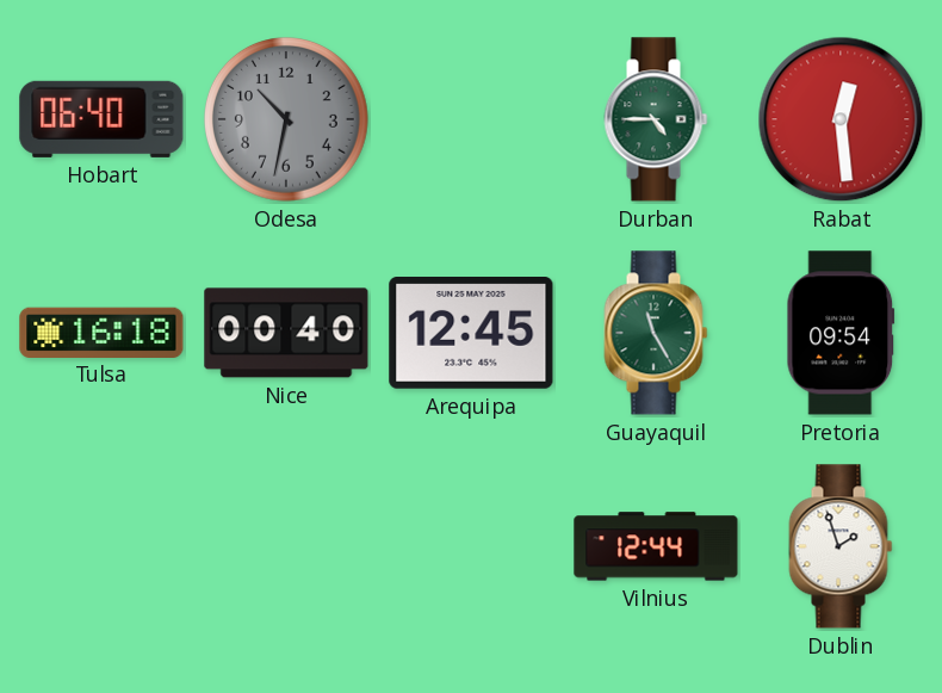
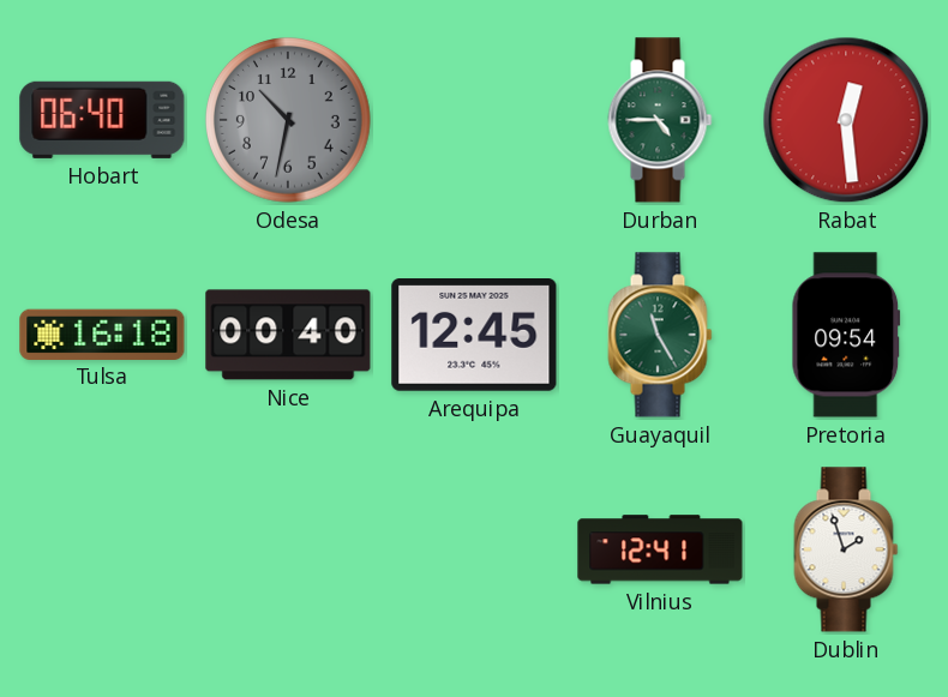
Vilnius: 12:44 -> 12:41
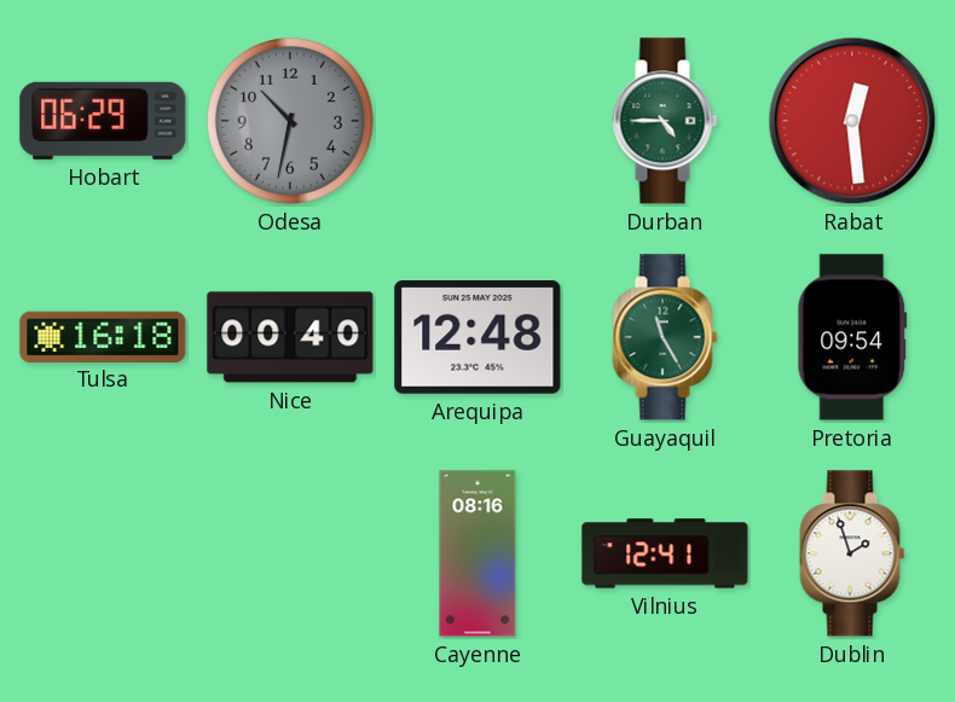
Hobart: 06:40 -> 06:29
Arequipa: 12:45 -> 12:48
Cayenne: none -> 08:16
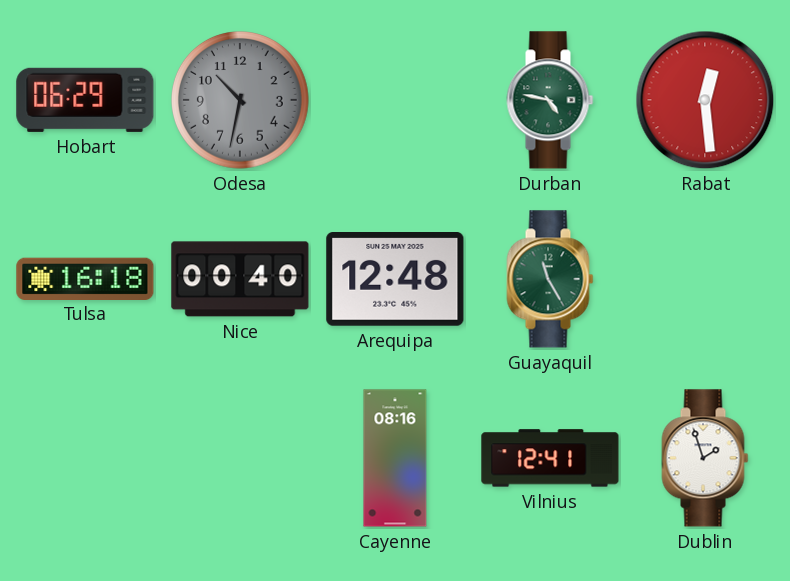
Durban: 4:45 -> 4:47
Pretoria: 09:54 -> none
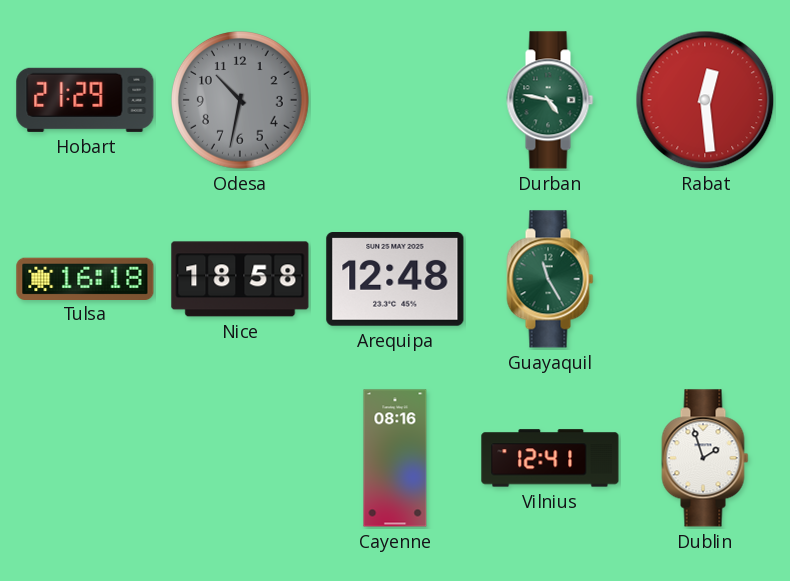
Hobart: 06:29 -> 21:29
Nice: 00:40 -> 18:58
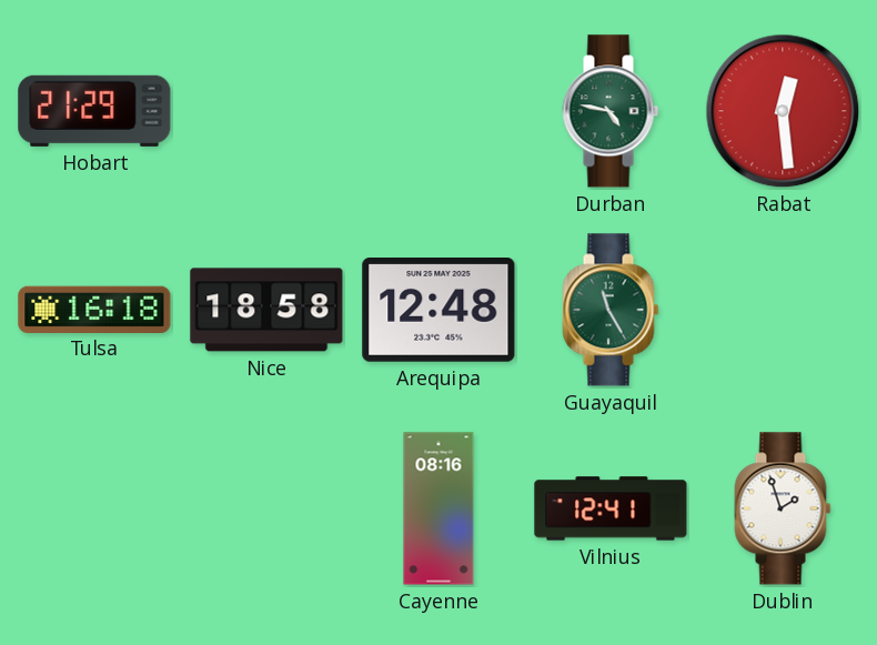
Odesa: 10:32 -> none
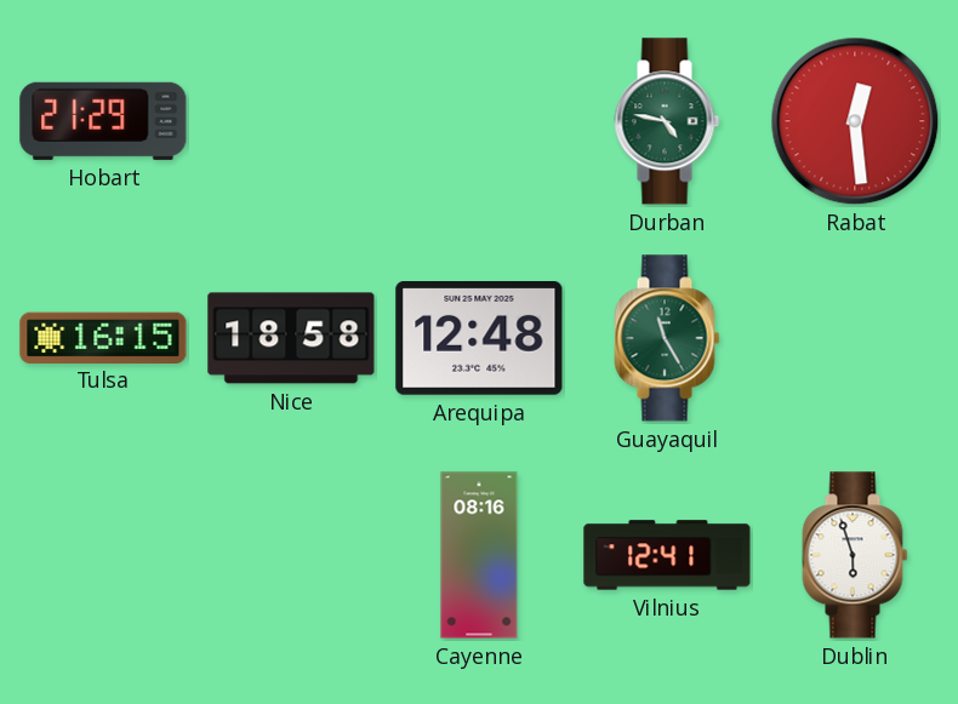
Tulsa: 16:18 -> 16:15
Dublin: 1:57 -> 5:57
